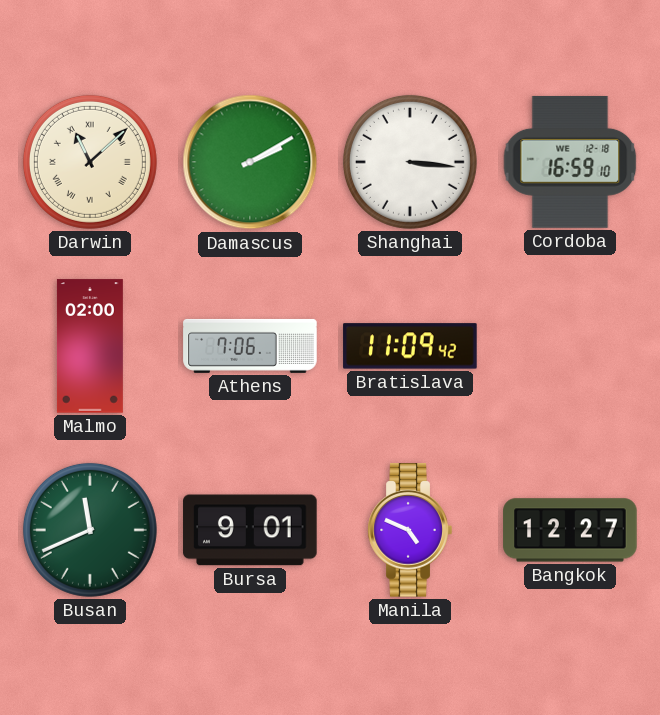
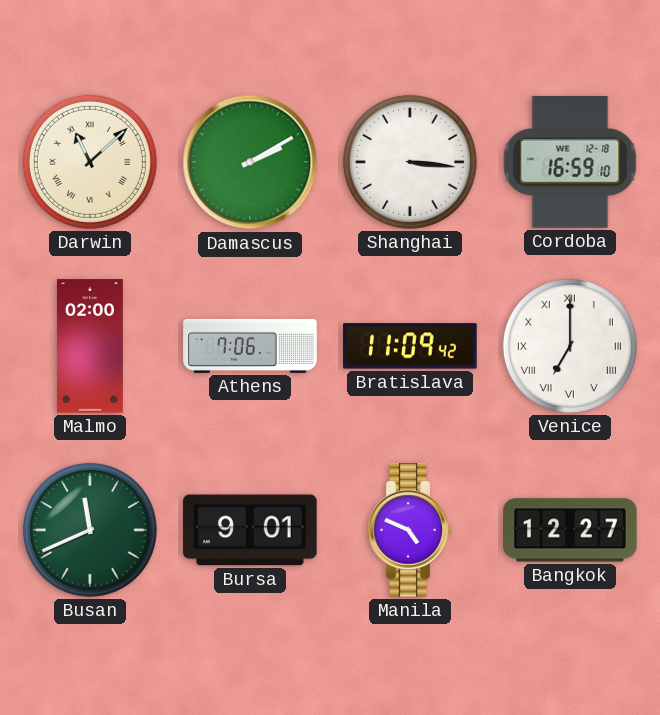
Venice: none -> 7:00
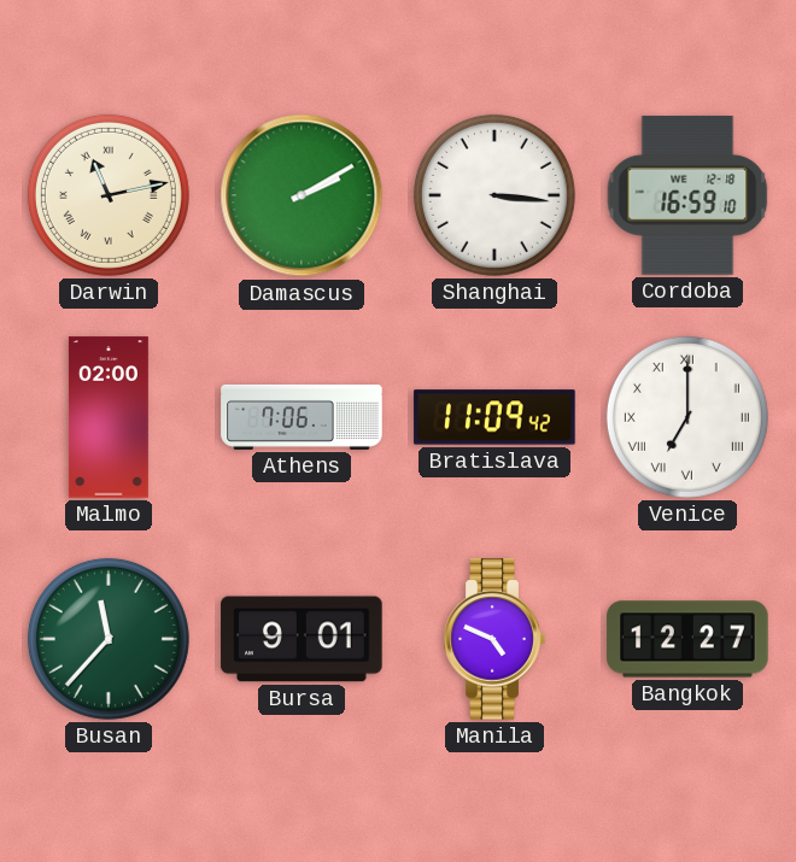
Darwin: 11:08 -> 11:13
Busan: 11:41 -> 11:37
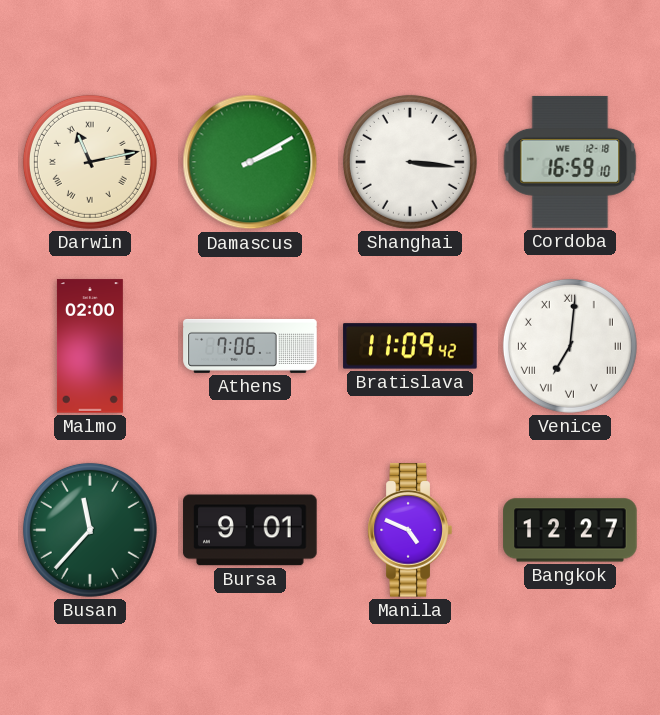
Venice: 7:00 -> 7:01
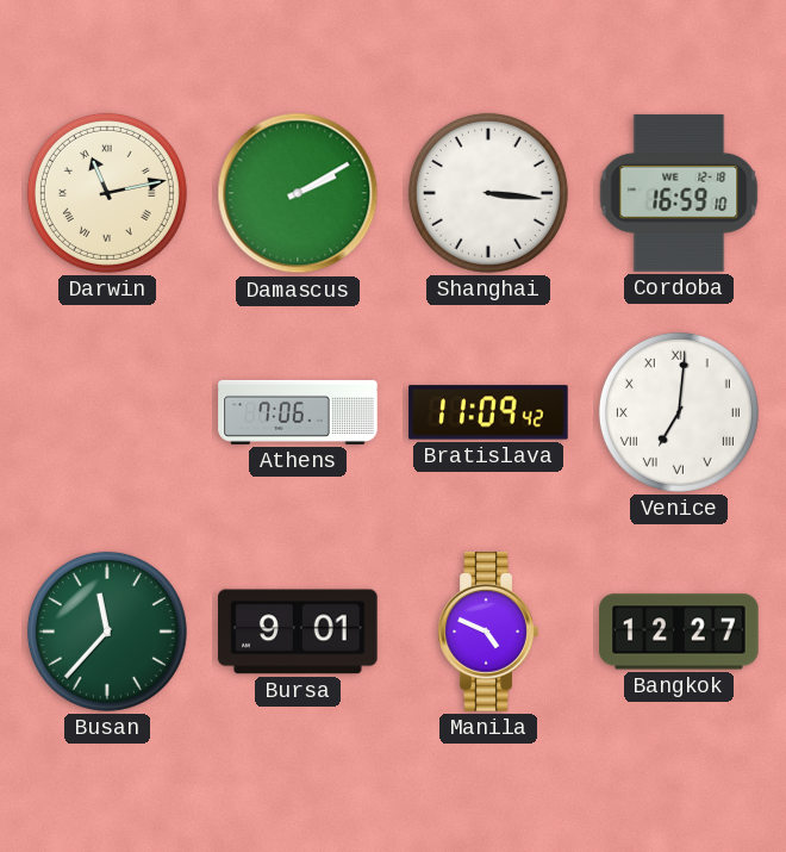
Malmo: 02:00 -> none
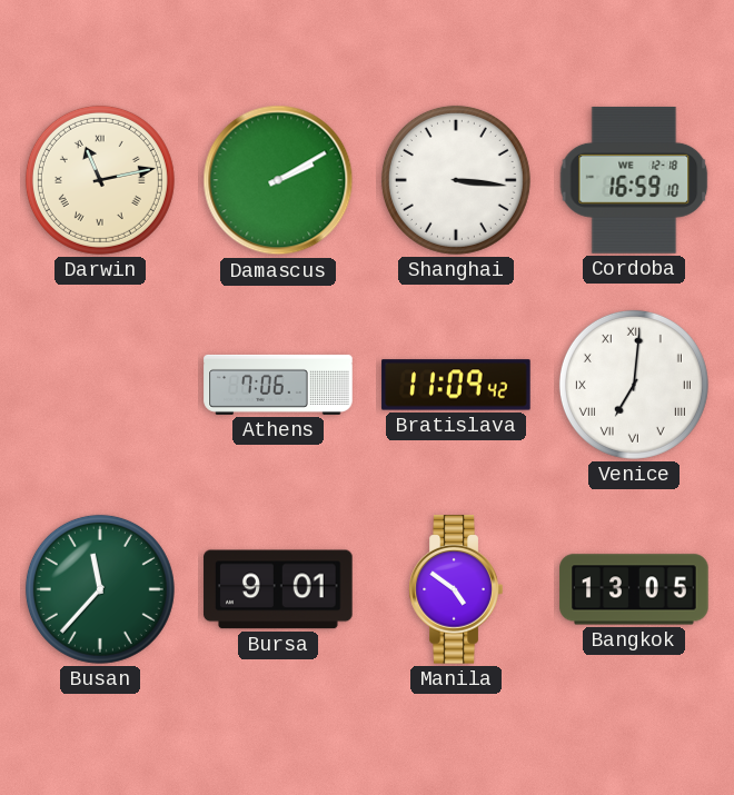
Manila: 4:49 -> 4:51
Bangkok: 12:27 -> 13:05
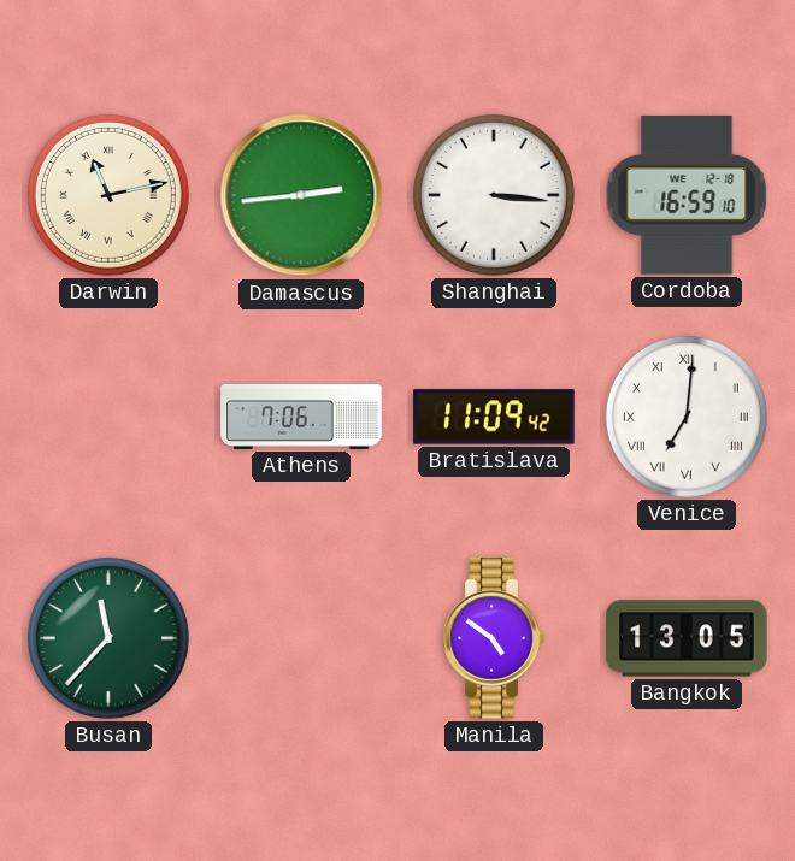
Damascus: 2:10 -> 2:44
Bursa: 9:01 -> none
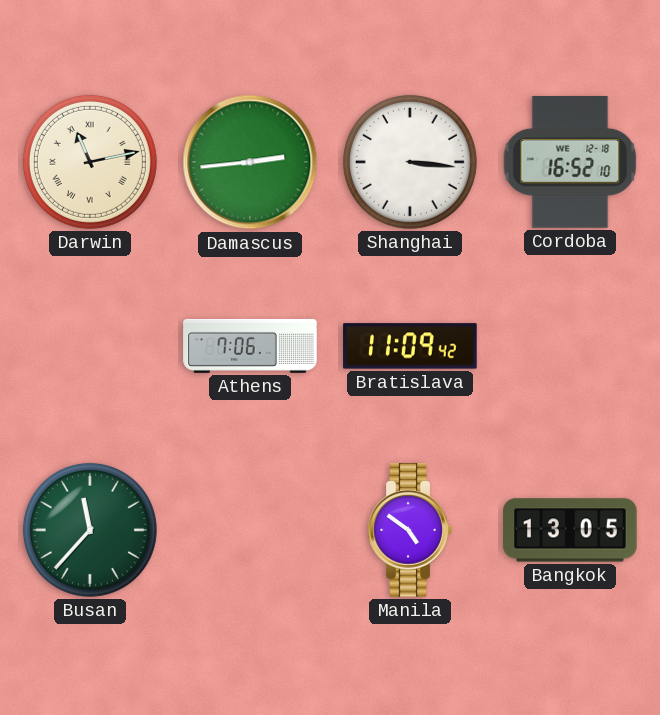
Cordoba: 16:59 -> 16:52
Venice: 7:01 -> none
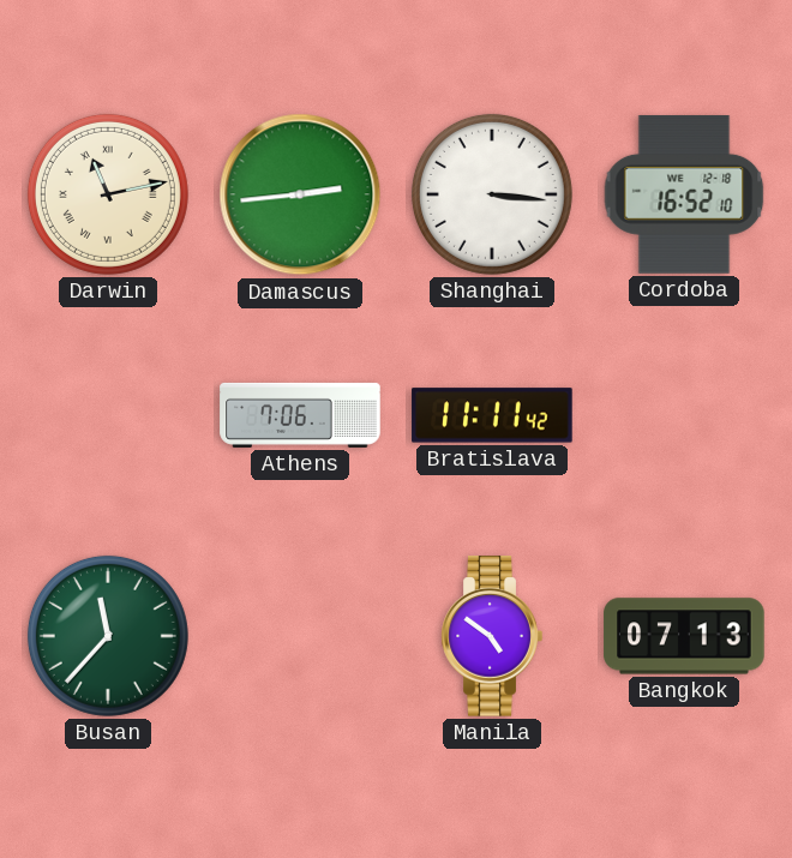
Bratislava: 11:09 -> 11:11
Bangkok: 13:05 -> 07:13
